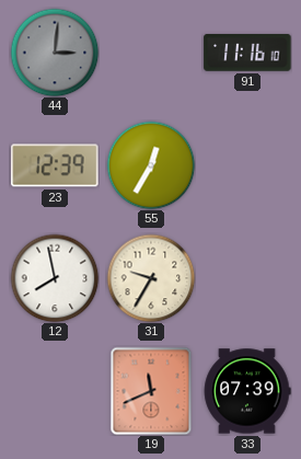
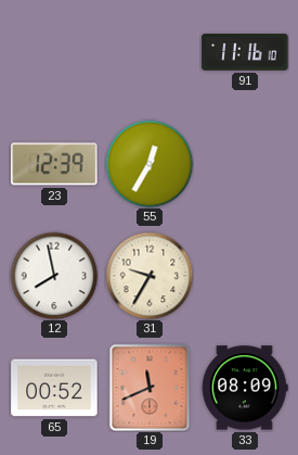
44: 3:01 -> none
65: none -> 00:52
33: 07:39 -> 08:09
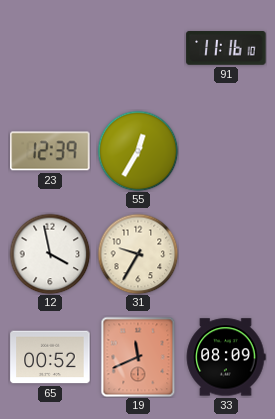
12: 7:58 -> 3:58
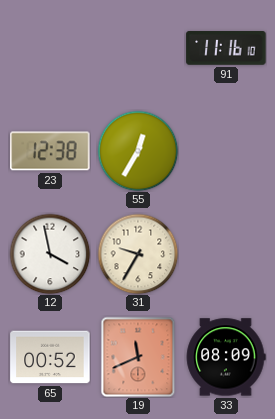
23: 12:39 -> 12:38
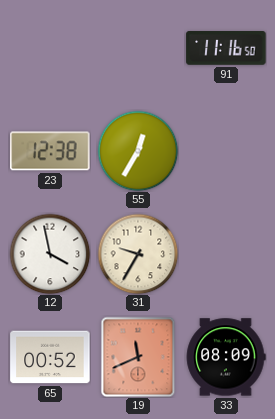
91: 11:16:10 -> 11:16:50
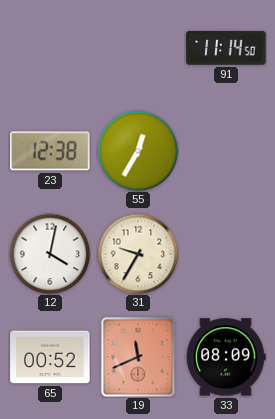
91: 11:16 -> 11:14
12: 3:58 -> 4:02
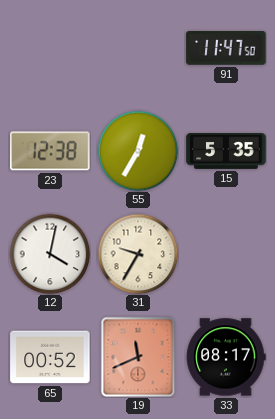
91: 11:14 -> 11:47
15: none -> 5:35
33: 08:09 -> 08:17
